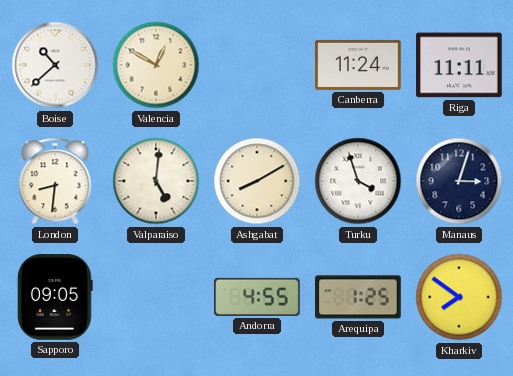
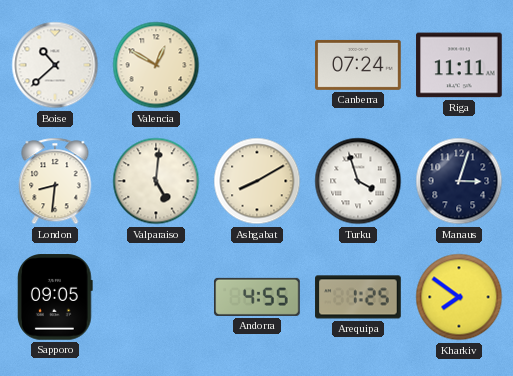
Canberra: 11:24 -> 07:24
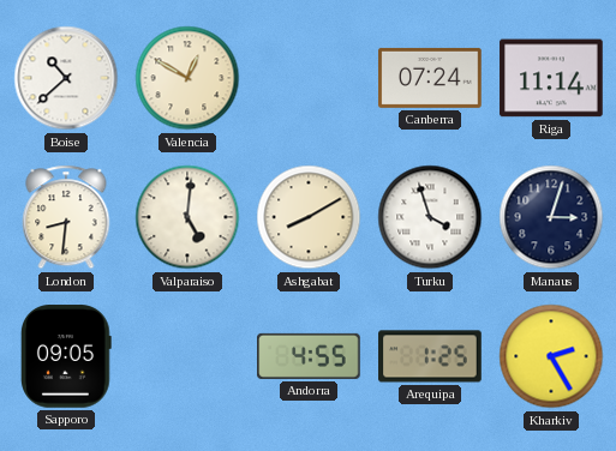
Riga: 11:11 -> 11:14
Kharkiv: 7:51 -> 2:25
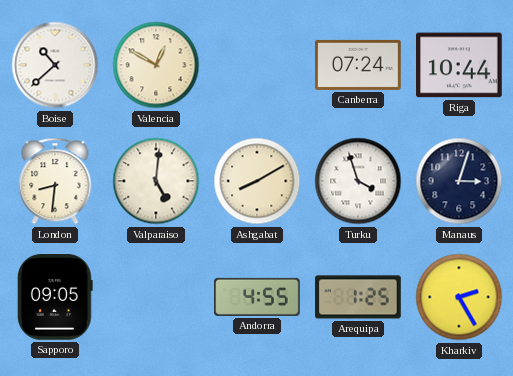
Riga: 11:14 -> 10:44
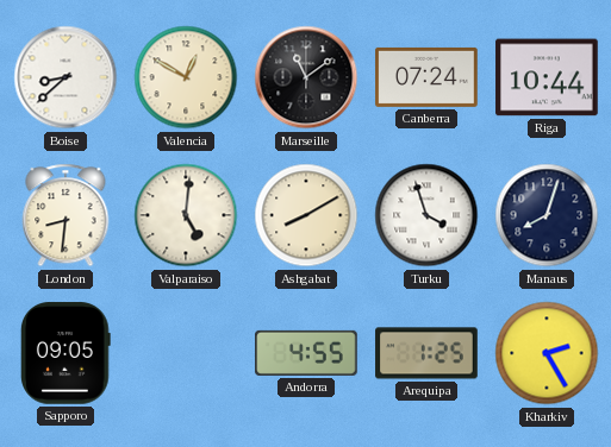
Boise: 10:38 -> 8:38
Marseille: none -> 11:09
Manaus: 3:03 -> 8:03
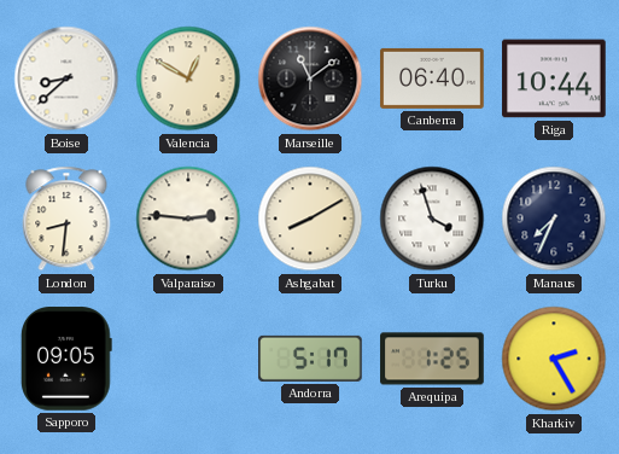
Canberra: 07:24 -> 06:40
Valparaiso: 5:01 -> 2:46
Manaus: 8:03 -> 7:34
Andorra: 4:55 -> 5:17
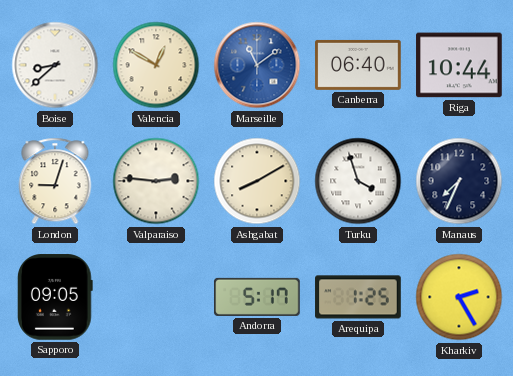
Marseille dial: black -> blue
London: 8:31 -> 9:03
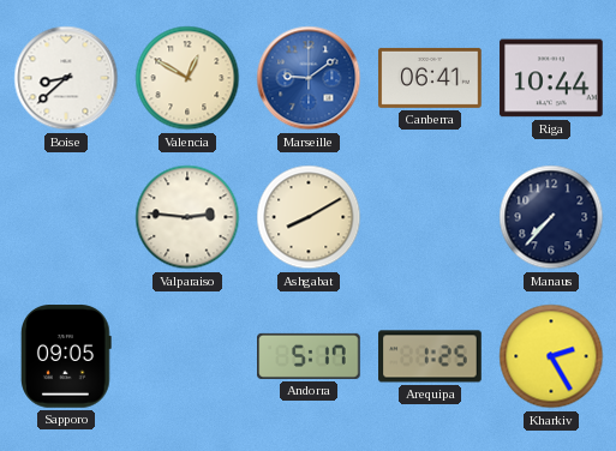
Marseille: 11:09 -> 9:09
Canberra: 06:40 -> 06:41
London: 9:03 -> none
Turku: 3:57 -> none
Manaus: 7:34 -> 7:37
